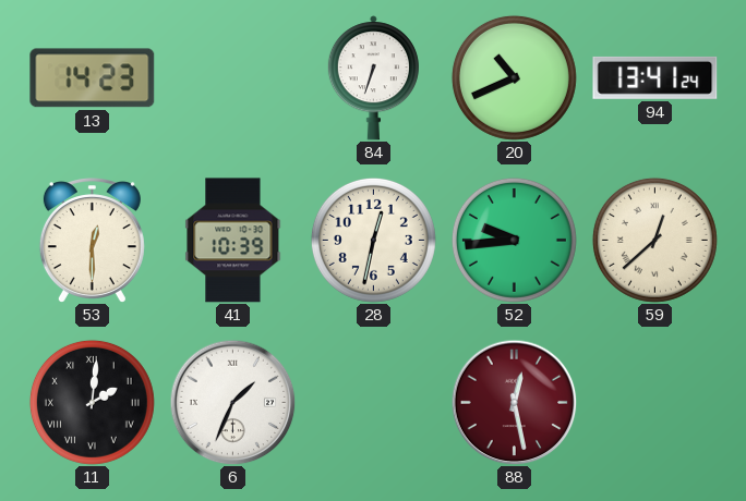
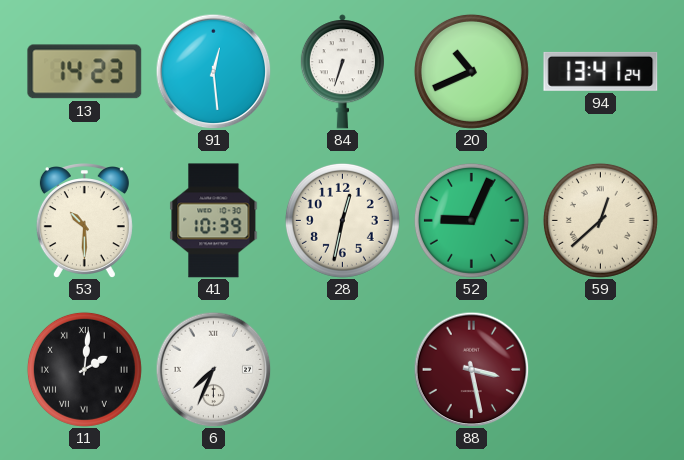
91: none -> 12:29
53: 12:30 -> 10:30
52: 9:44 -> 9:04
6: 1:34 -> 7:34
88: 12:28 -> 3:28
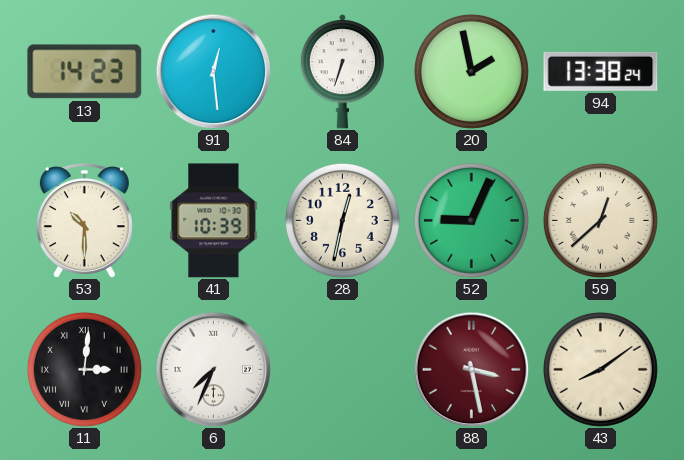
20: 10:41 -> 1:58
94: 13:41 -> 13:38
11: 2:01 -> 3:01
43: none -> 8:09
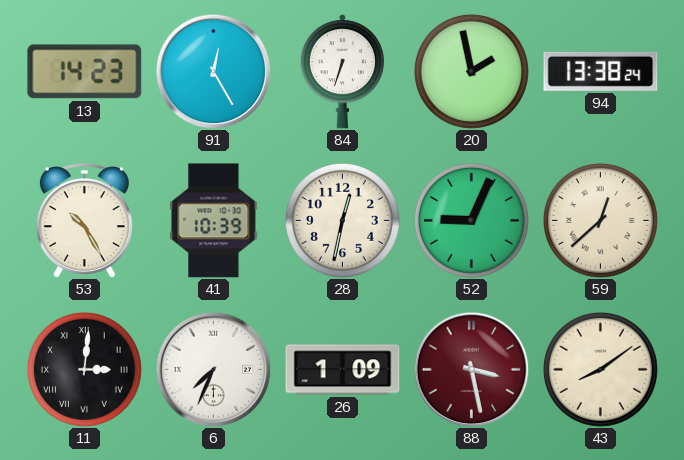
91: 12:29 -> 12:25
53: 10:30 -> 10:25
26: none -> 1:09
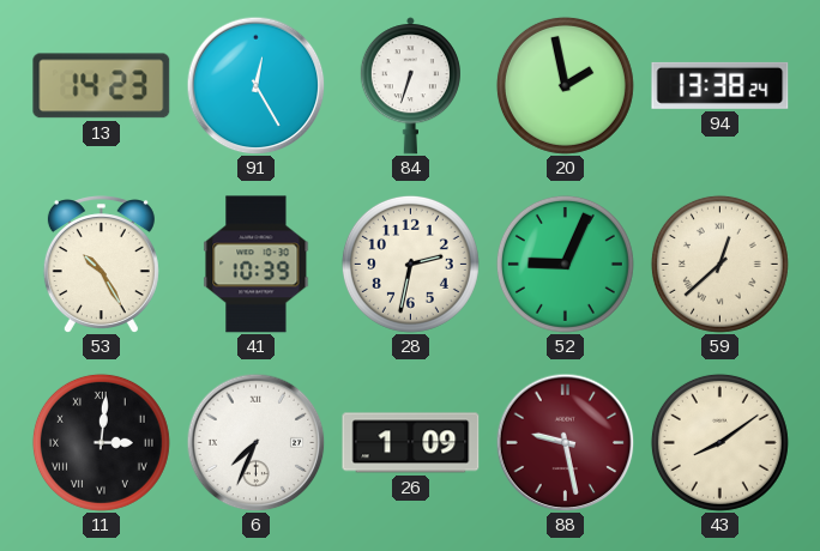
28: 12:32 -> 2:32
88: 3:28 -> 9:28
